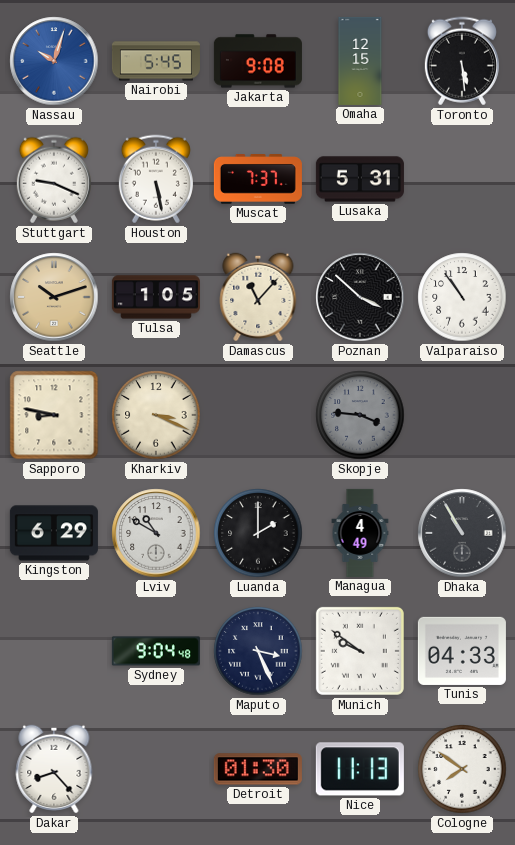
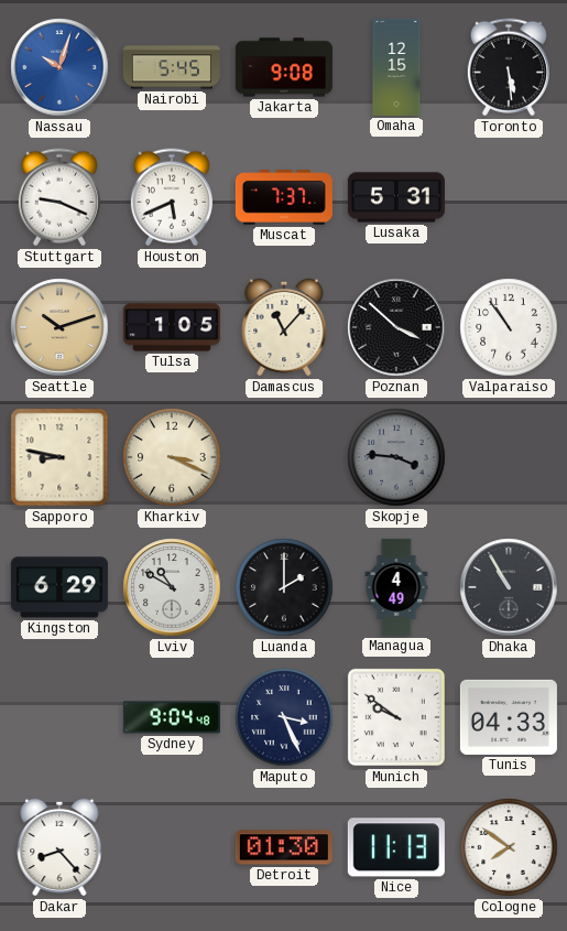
Houston: 5:28 -> 5:41
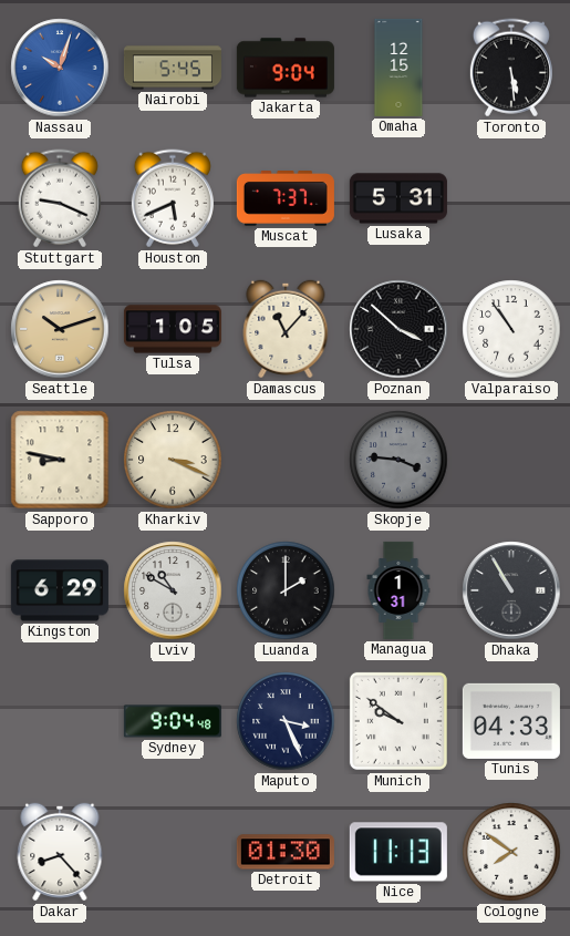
Jakarta: 9:08 -> 9:04
Managua: 4:49 -> 1:31
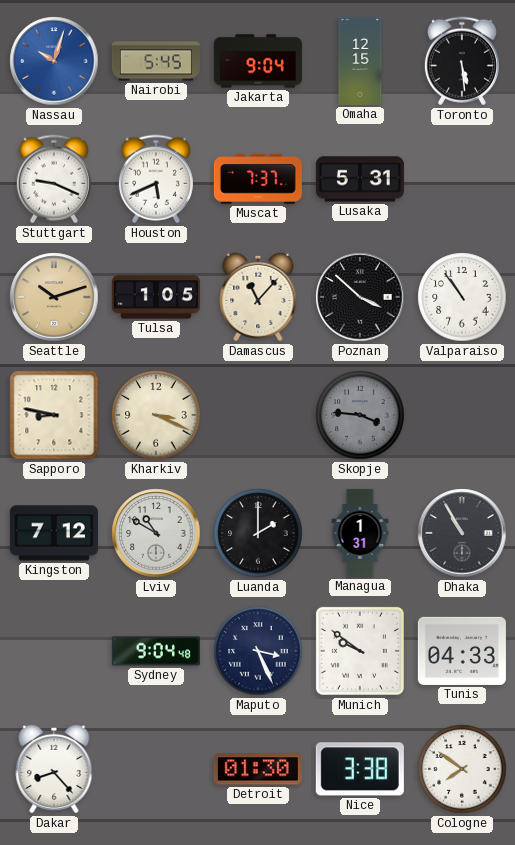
Kingston: 6:29 -> 7:12
Nice: 11:13 -> 3:38
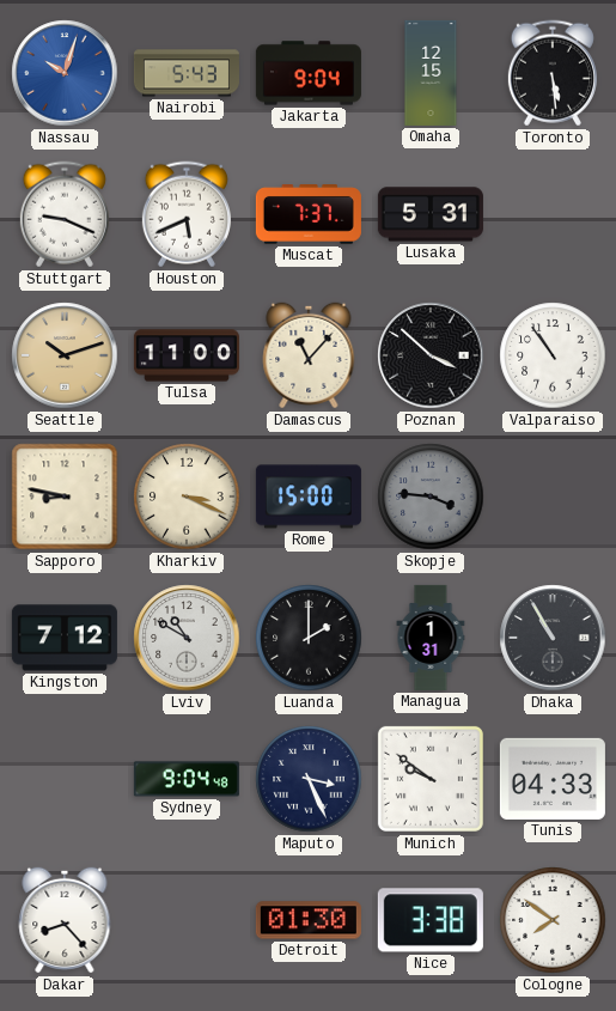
Nairobi: 5:45 -> 5:43
Tulsa: 1:05 -> 11:00
Rome: none -> 15:00
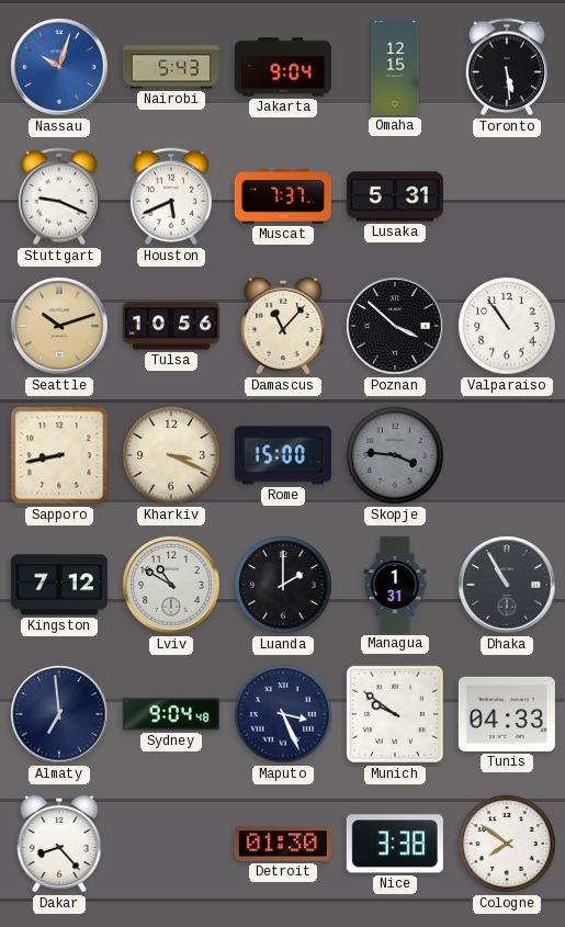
Tulsa: 11:00 -> 10:56
Sapporo: 8:47 -> 8:43
Almaty: none -> 6:59
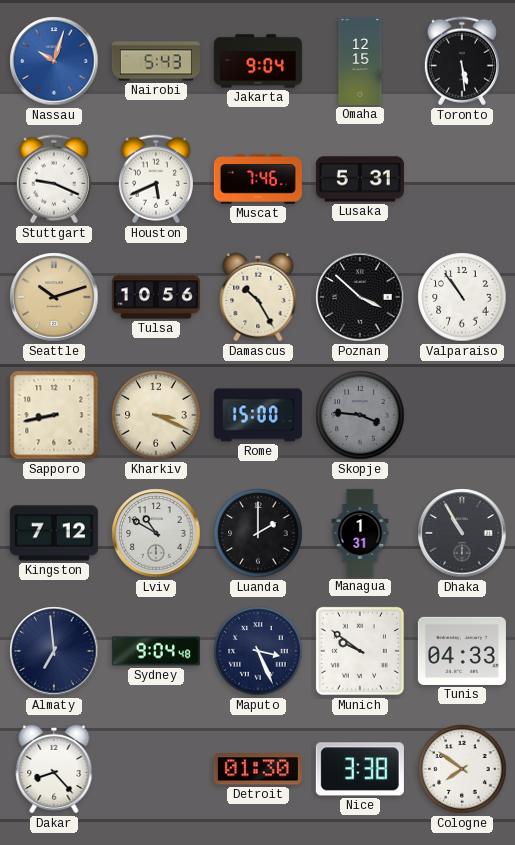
Muscat: 7:37 -> 7:46
Damascus: 11:07 -> 10:25
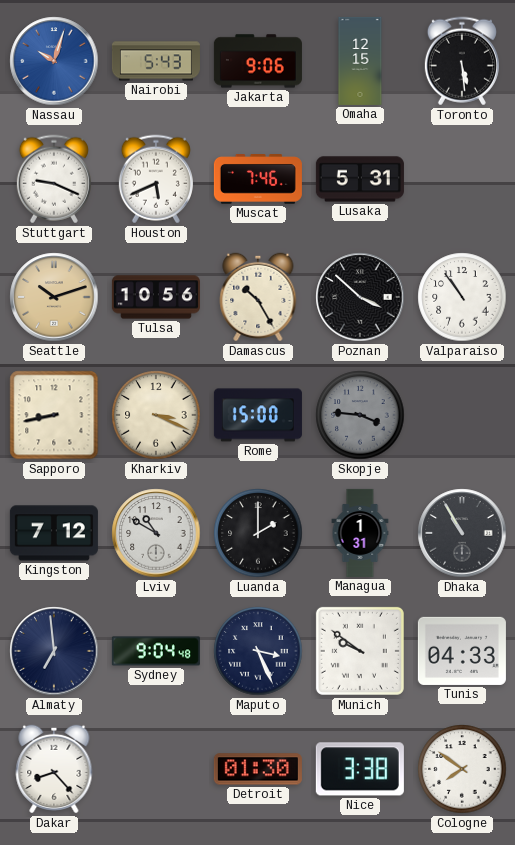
Jakarta: 9:04 -> 9:06
